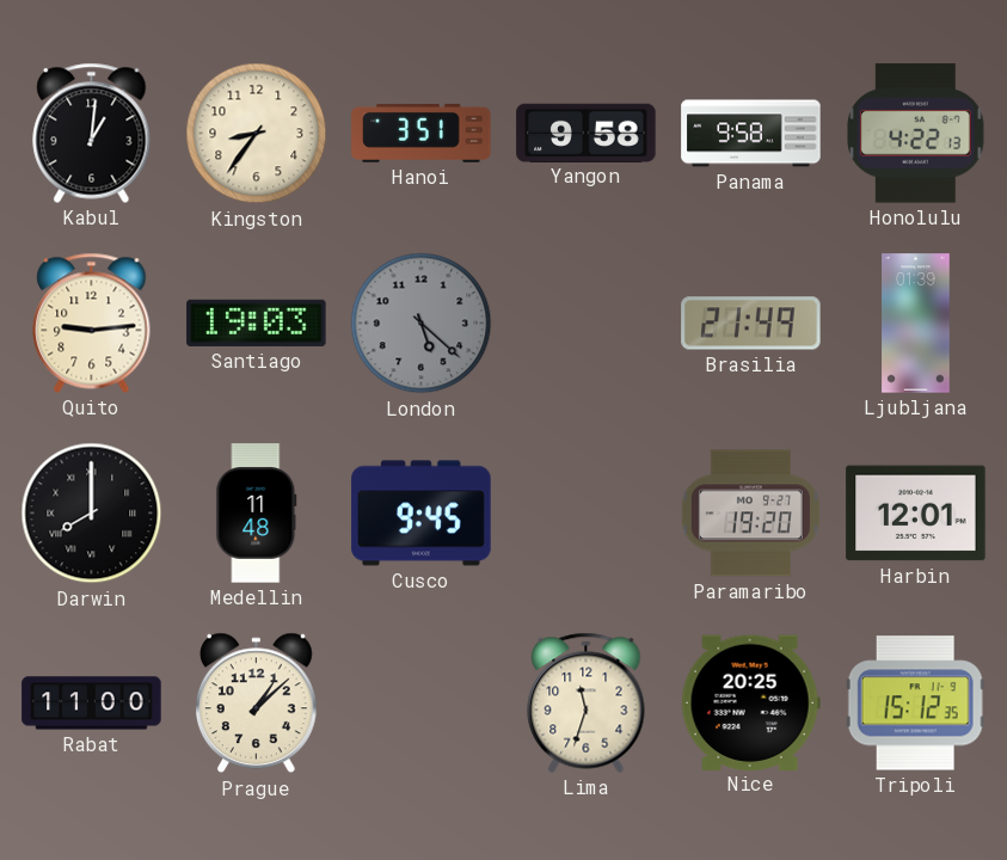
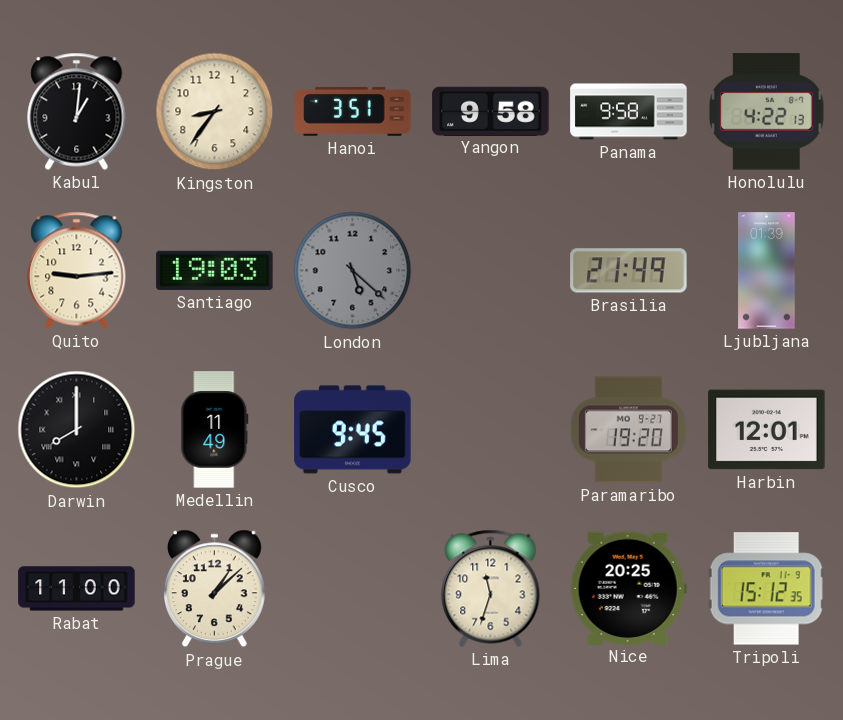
Medellin: 11:48 -> 11:49
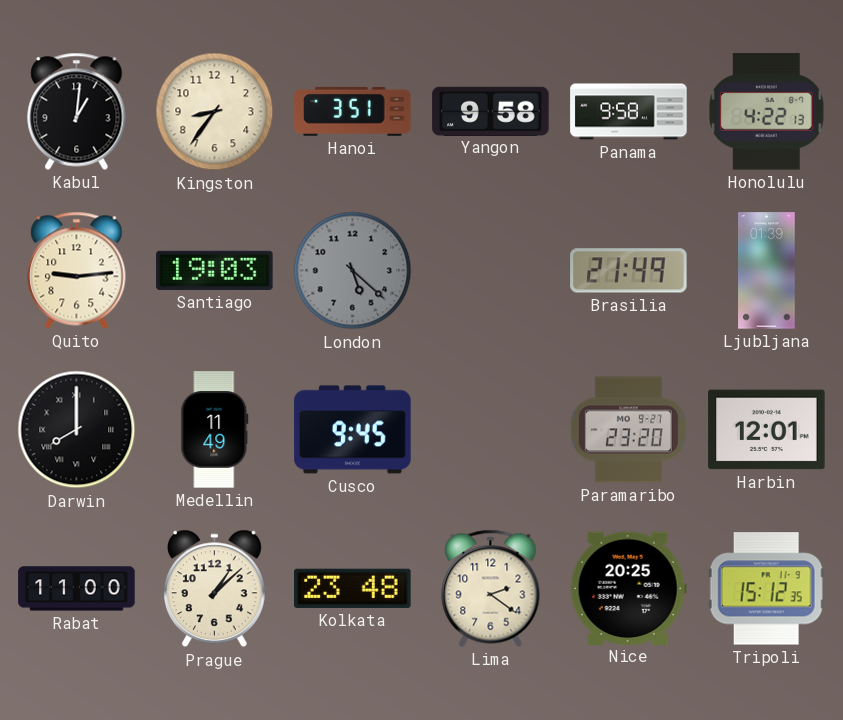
Paramaribo: 19:20 -> 23:20
Kolkata: none -> 23:48
Lima: 11:33 -> 2:21
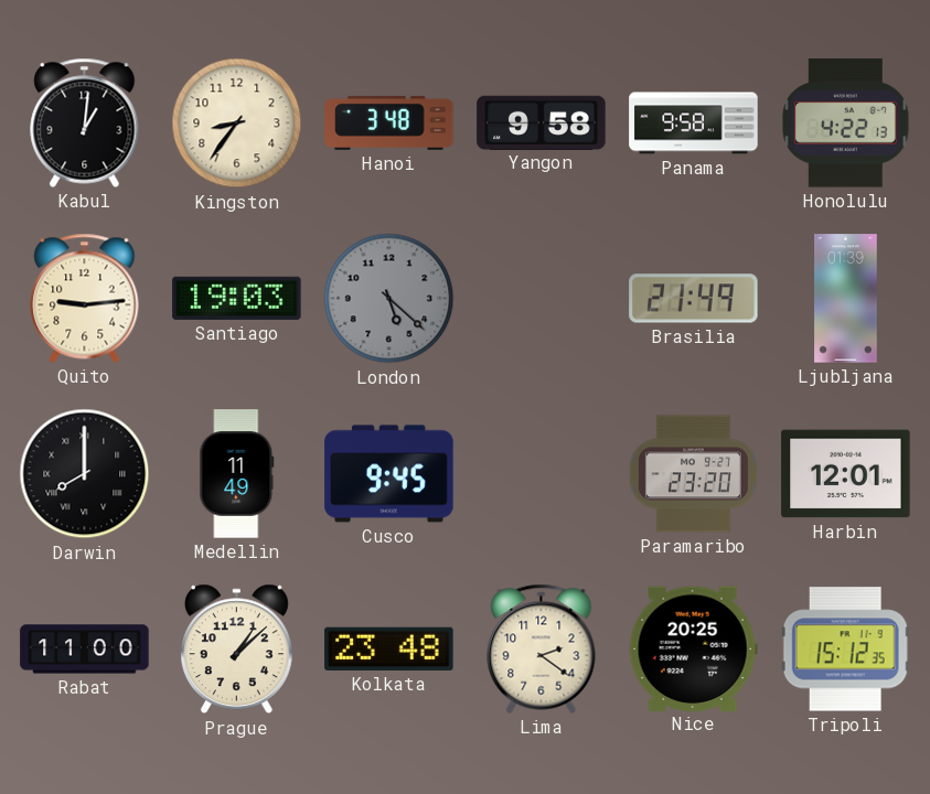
Hanoi: 3:51 -> 3:48
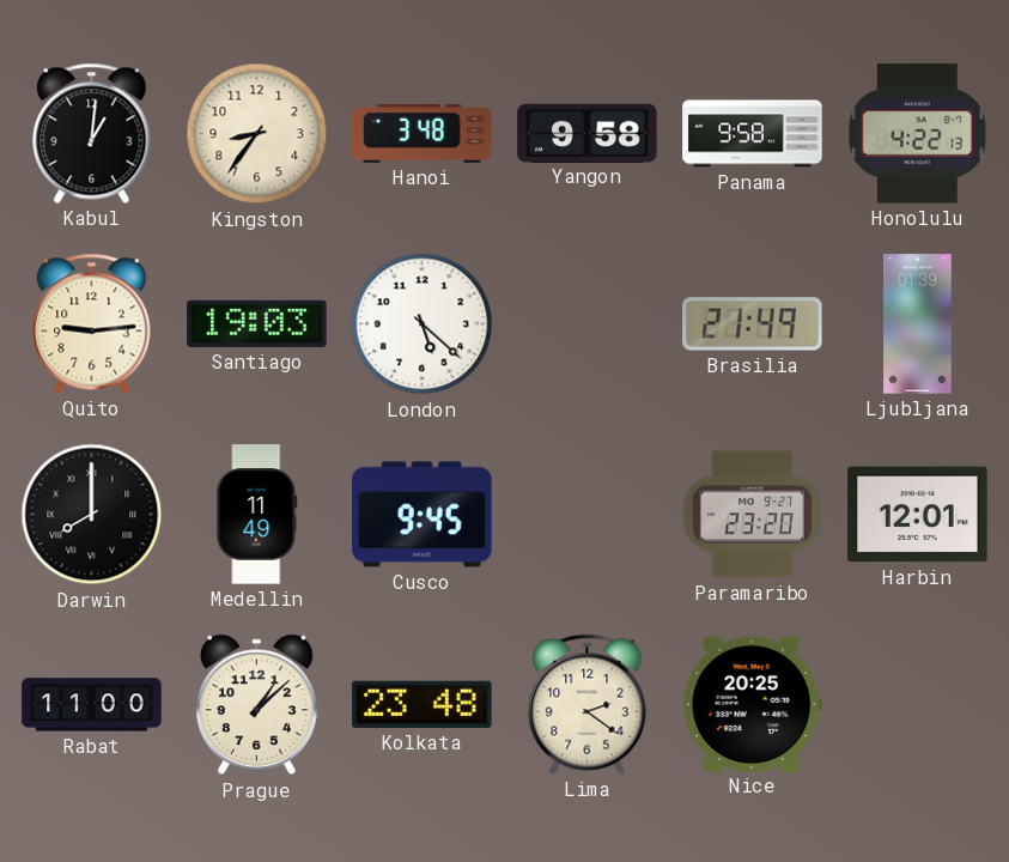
London dial: grey -> white
Tripoli: 15:12 -> none
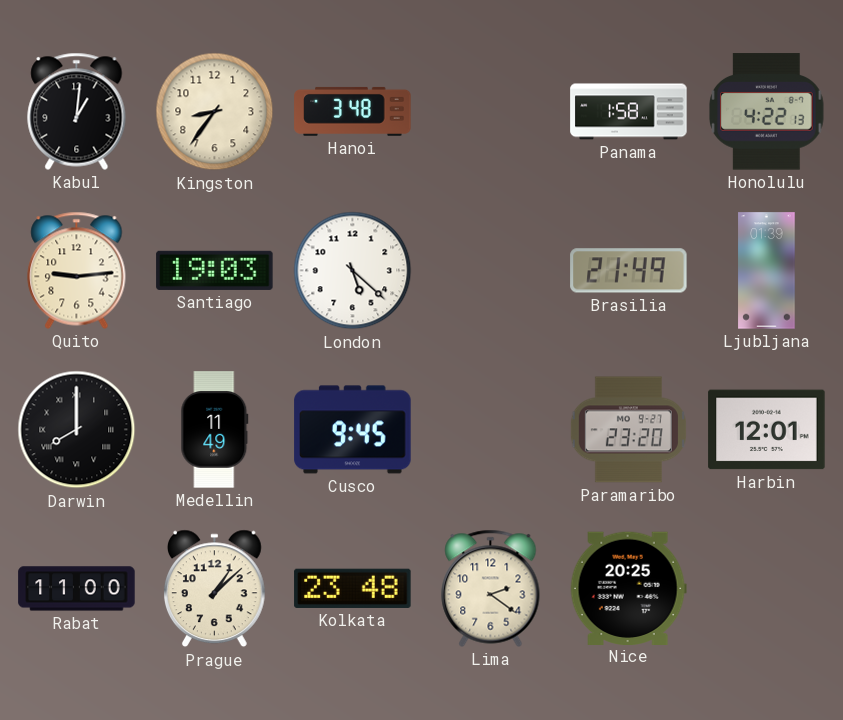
Yangon: 9:58 -> none
Panama: 9:58 -> 1:58
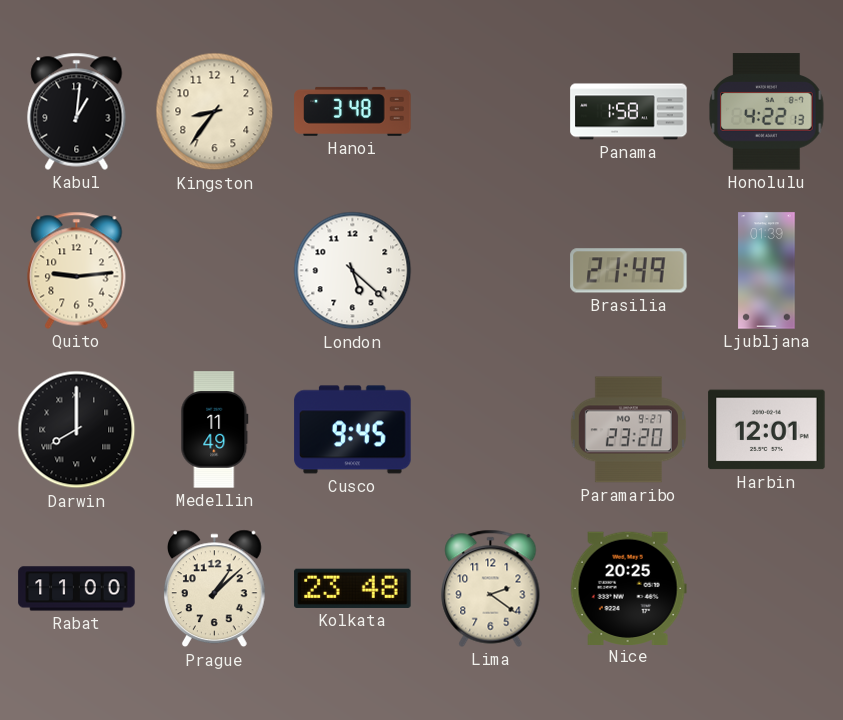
Santiago: 19:03 -> none
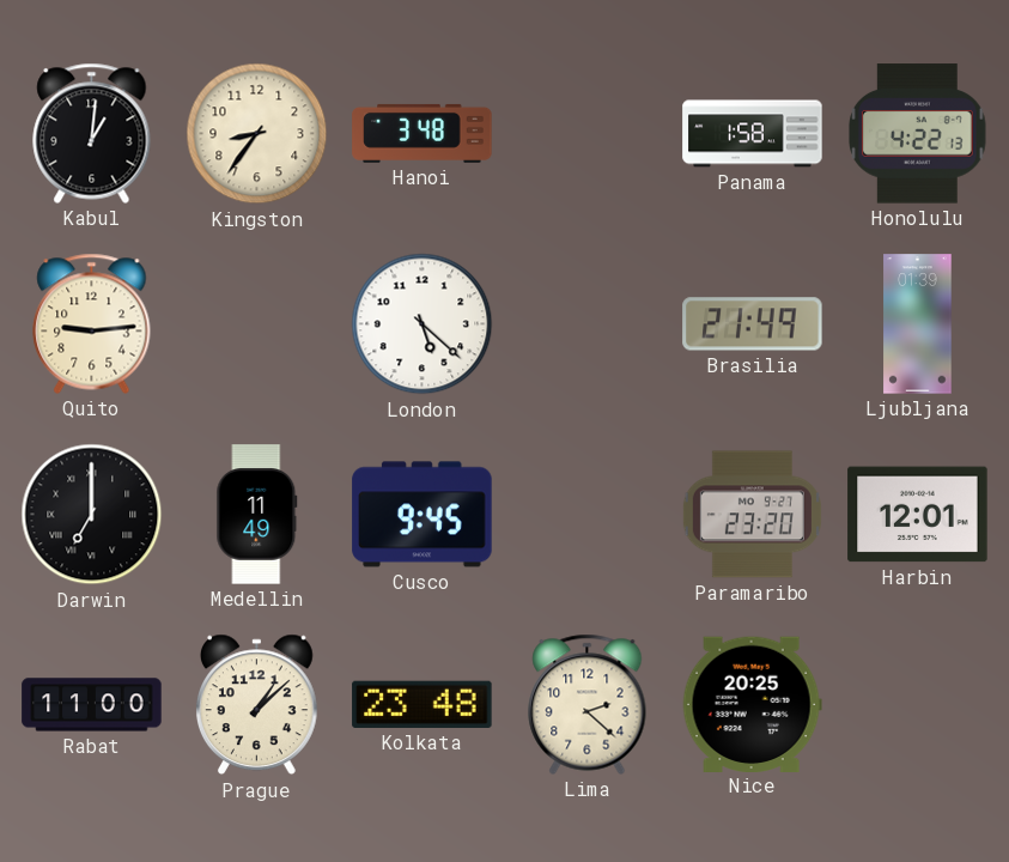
Darwin: 8:00 -> 7:00
Lima: 2:21 -> 2:22
